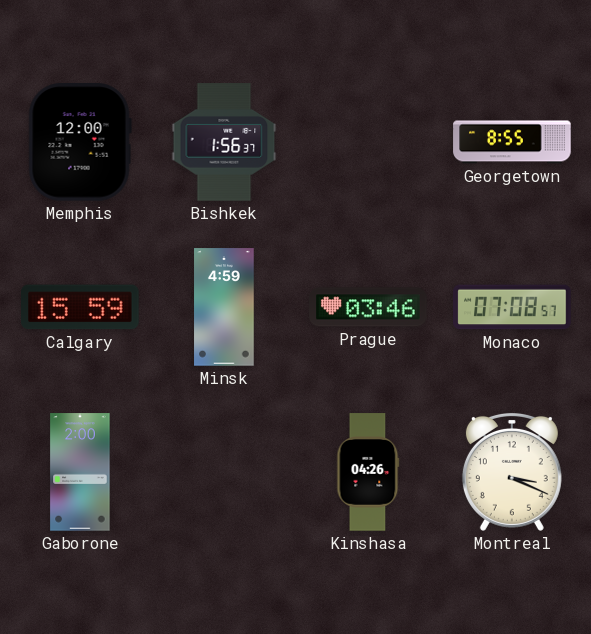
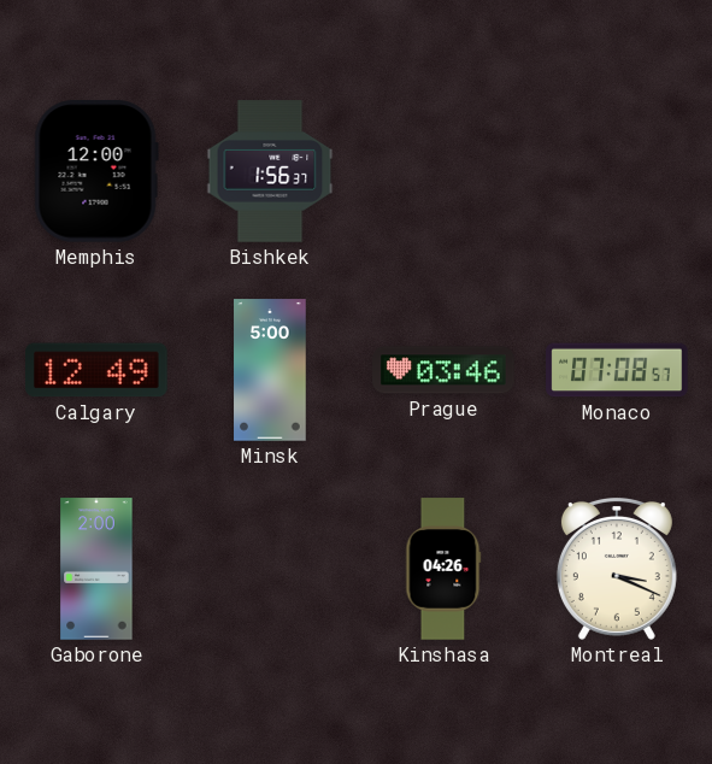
Georgetown: 8:55 -> none
Calgary: 15:59 -> 12:49
Minsk: 4:59 -> 5:00
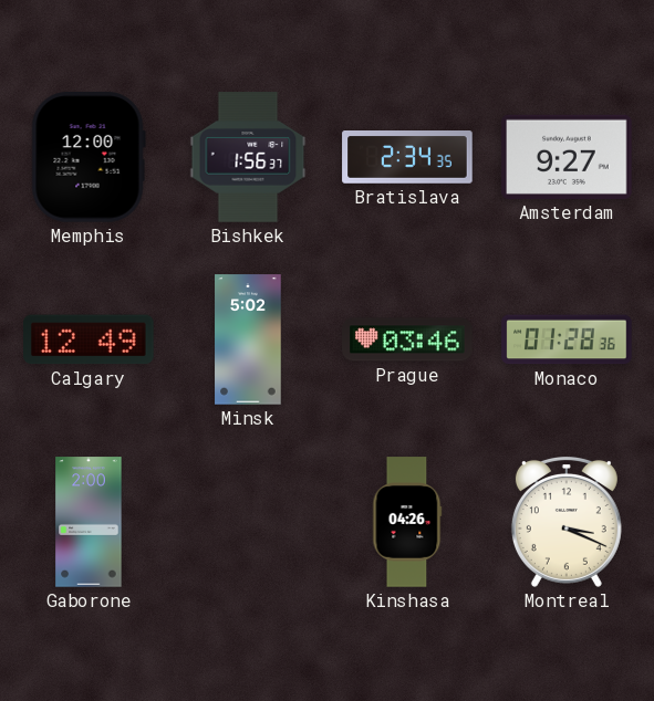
Bratislava: none -> 2:34
Amsterdam: none -> 9:27
Minsk: 5:00 -> 5:02
Monaco: 07:08 -> 01:28
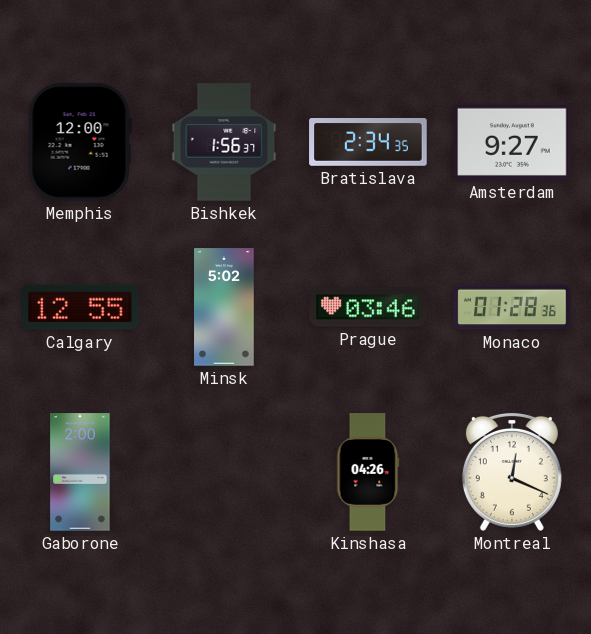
Calgary: 12:49 -> 12:55
Montreal: 3:19 -> 12:19
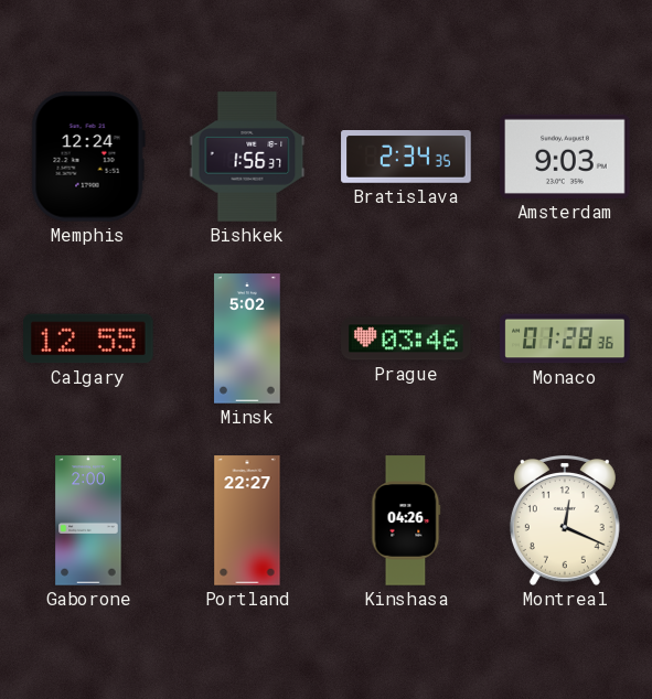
Memphis: 12:00 -> 12:24
Amsterdam: 9:27 -> 9:03
Portland: none -> 22:27
